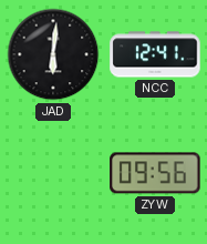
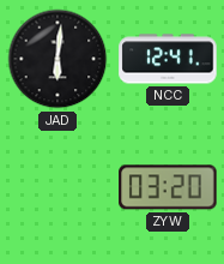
ZYW: 09:56 -> 03:20
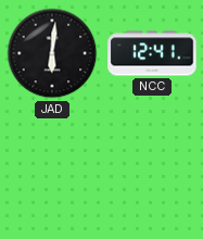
ZYW: 03:20 -> none
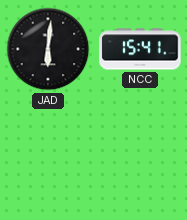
NCC: 12:41 -> 15:41
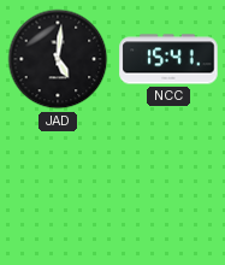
JAD: 6:01 -> 5:01
